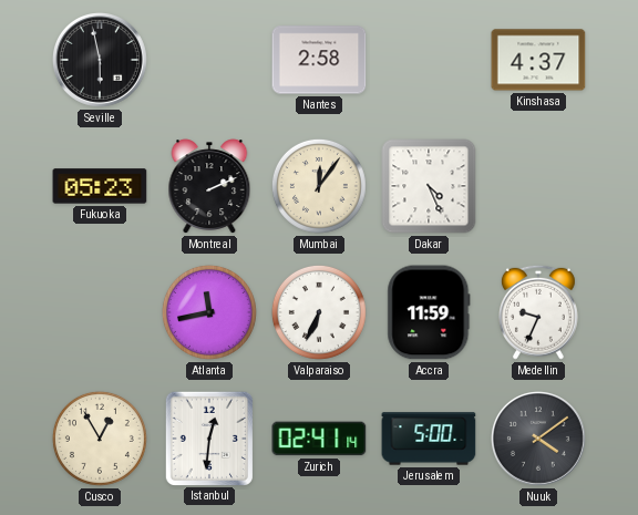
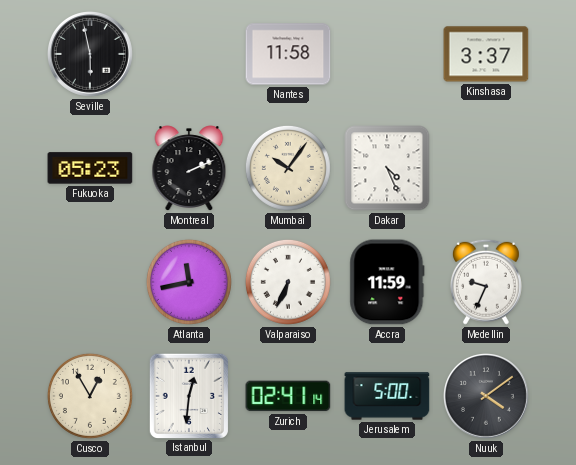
Nantes: 2:58 -> 11:58
Kinshasa: 4:37 -> 3:37
Mumbai: 12:06 -> 10:06
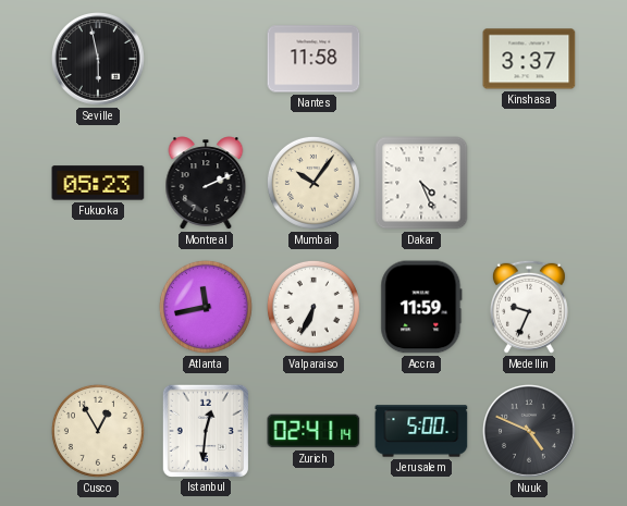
Nuuk: 4:09 -> 4:49
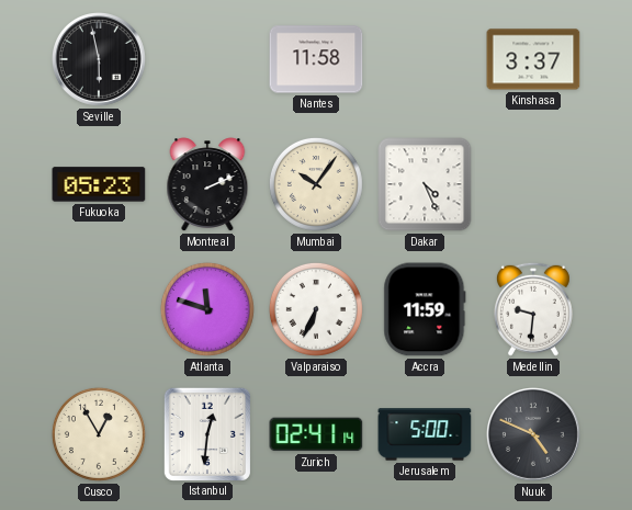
Atlanta: 11:43 -> 11:48
Medellin: 9:34 -> 9:31
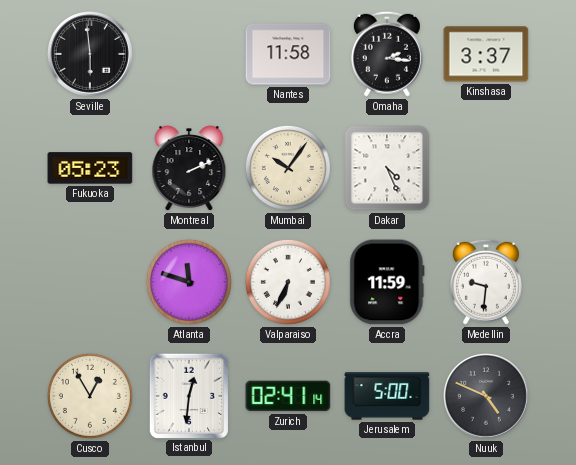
Seville: 5:58 -> 5:59
Omaha: none -> 2:16
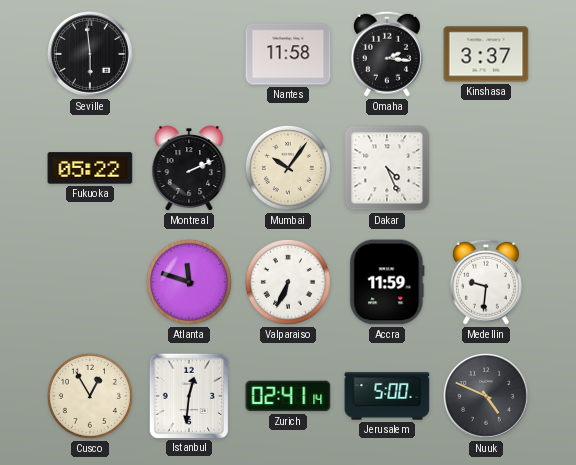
Fukuoka: 05:23 -> 05:22
